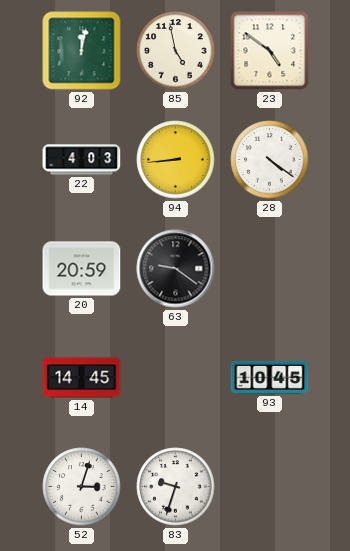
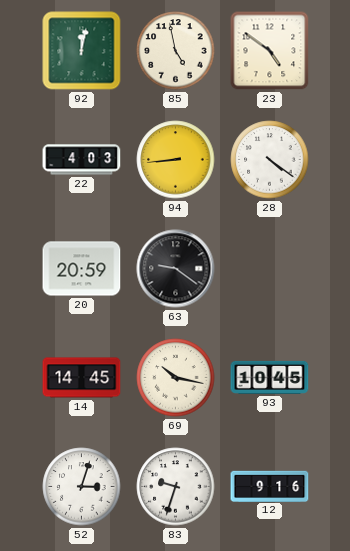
69: none -> 10:17
12: none -> 9:16
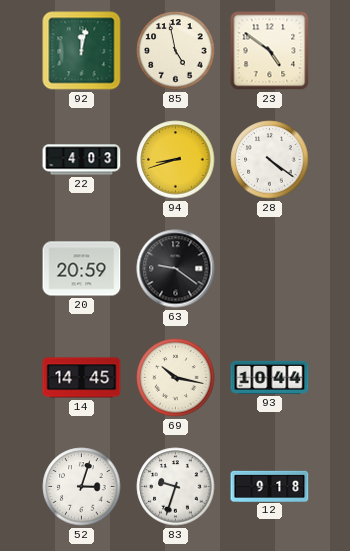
94: 8:44 -> 8:42
93: 10:45 -> 10:44
12: 9:16 -> 9:18
